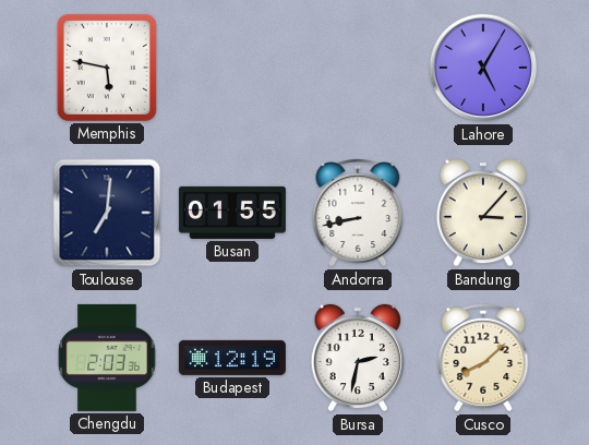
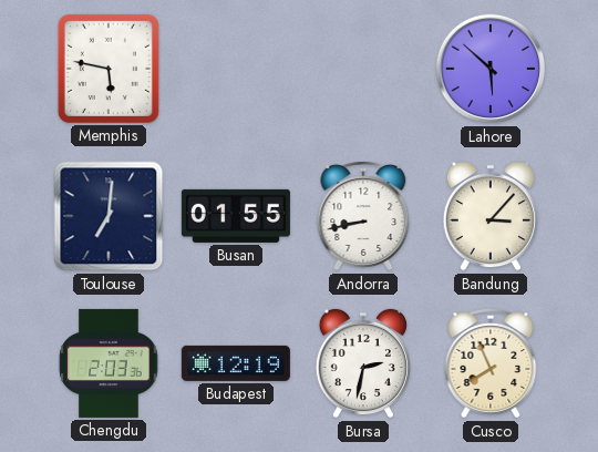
Lahore: 5:05 -> 5:52
Cusco: 8:08 -> 7:56
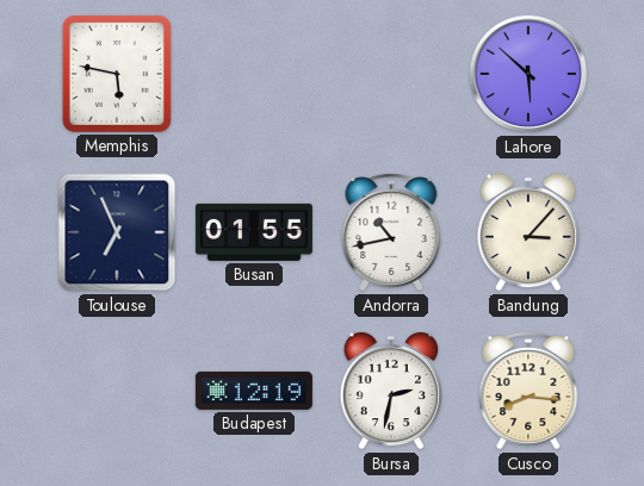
Toulouse: 7:01 -> 6:56
Andorra: 8:43 -> 10:43
Chengdu: 2:03 -> none
Cusco: 7:56 -> 8:16
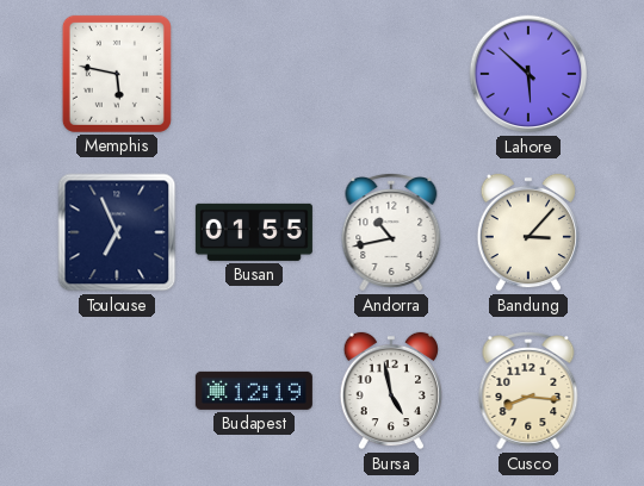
Bursa: 2:32 -> 4:58
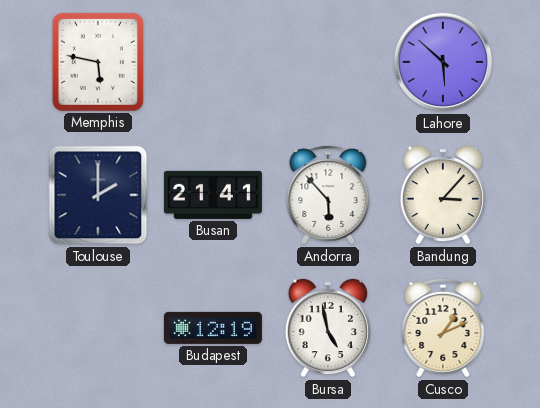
Toulouse: 6:56 -> 2:00
Busan: 01:55 -> 21:41
Andorra: 10:43 -> 5:53
Cusco: 8:16 -> 1:11
